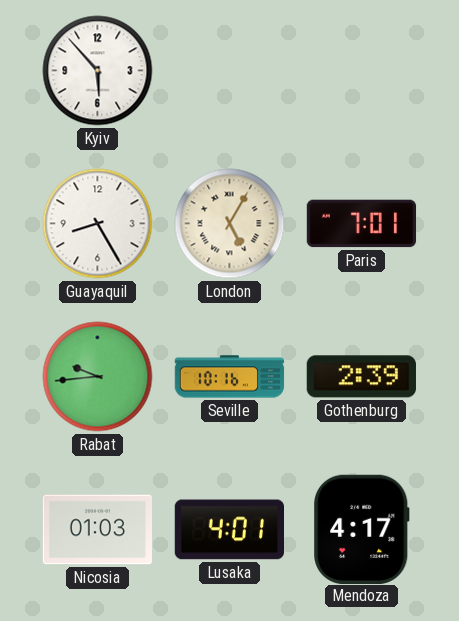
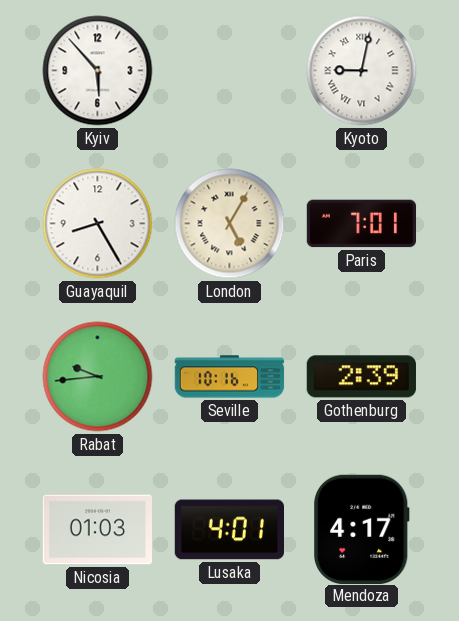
Kyoto: none -> 9:02
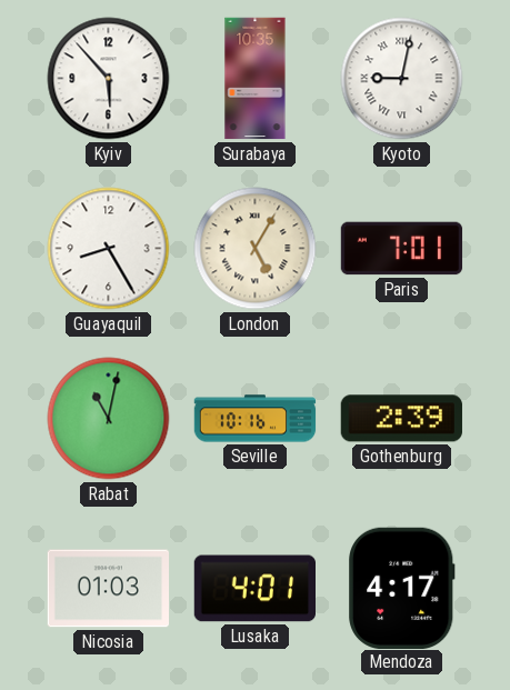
Surabaya: none -> 10:35
Rabat: 9:44 -> 11:02
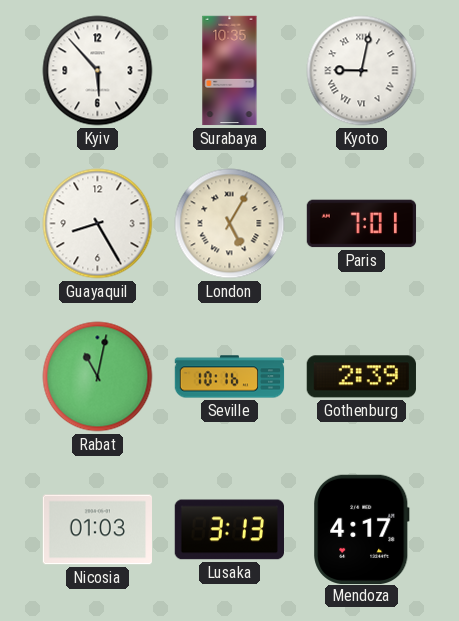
Lusaka: 4:01 -> 3:13
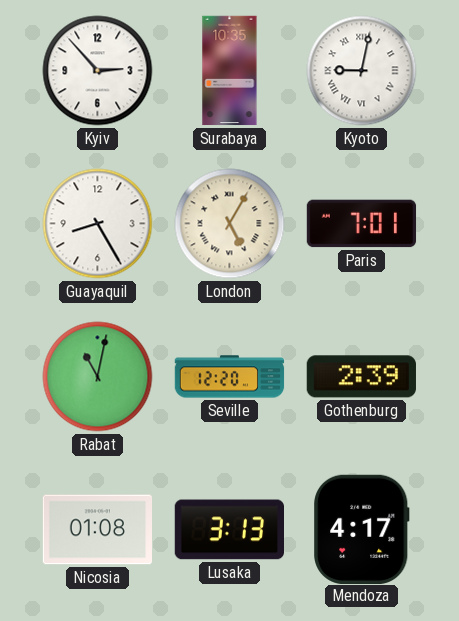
Kyiv: 5:53 -> 2:53
Seville: 10:16 -> 12:20
Nicosia: 01:03 -> 01:08
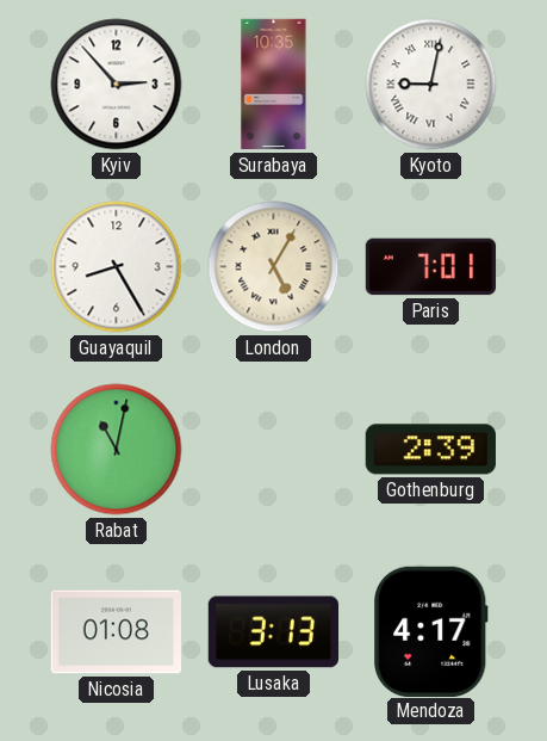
Seville: 12:20 -> none
